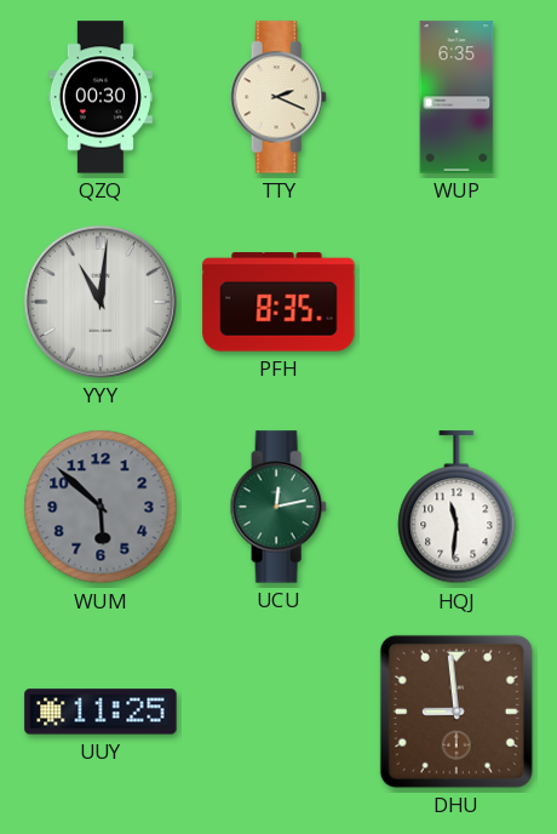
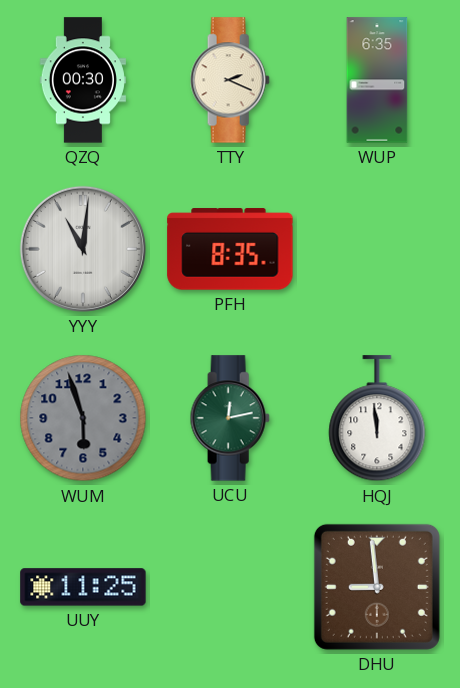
WUM: 5:52 -> 5:57
HQJ: 11:31 -> 11:59
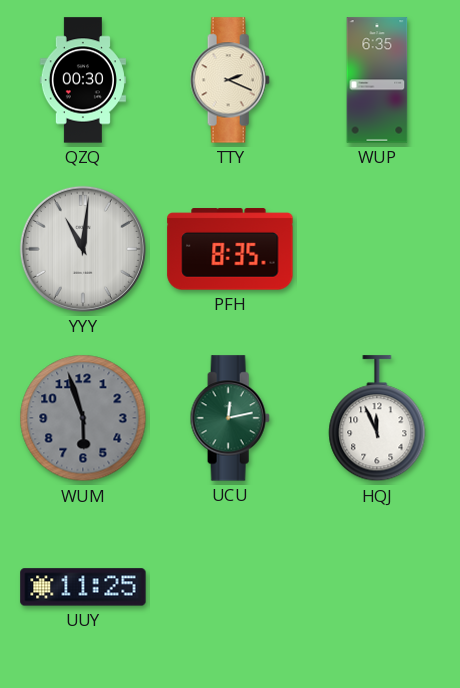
HQJ: 11:59 -> 11:56
DHU: 8:59 -> none
